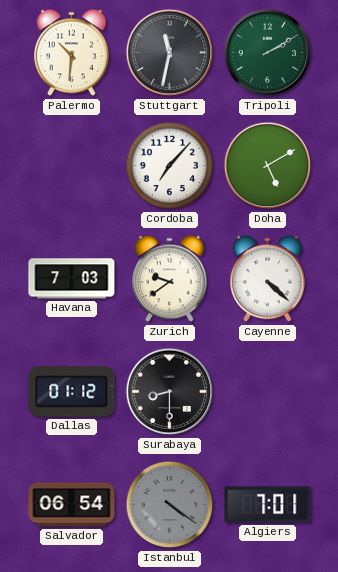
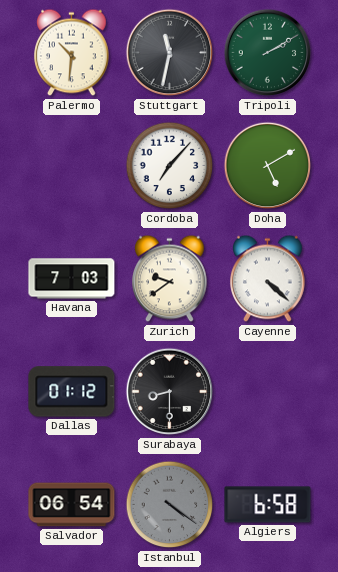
Algiers: 7:01 -> 6:58
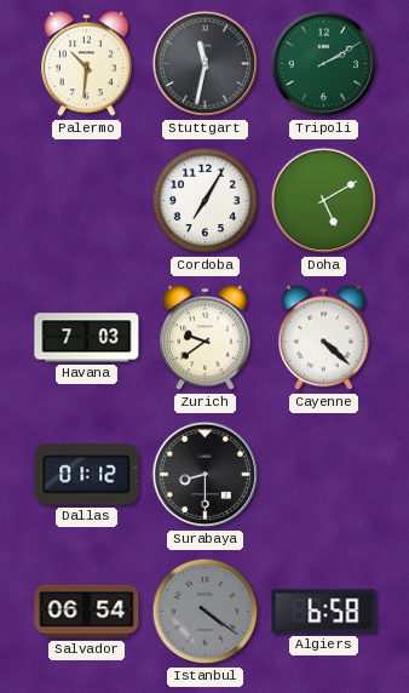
Cordoba: 7:07 -> 7:05
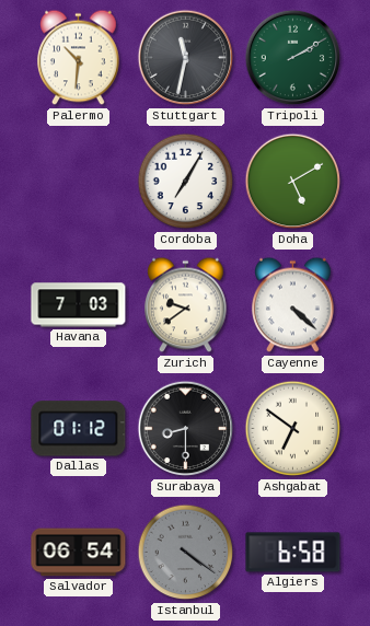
Ashgabat: none -> 6:51
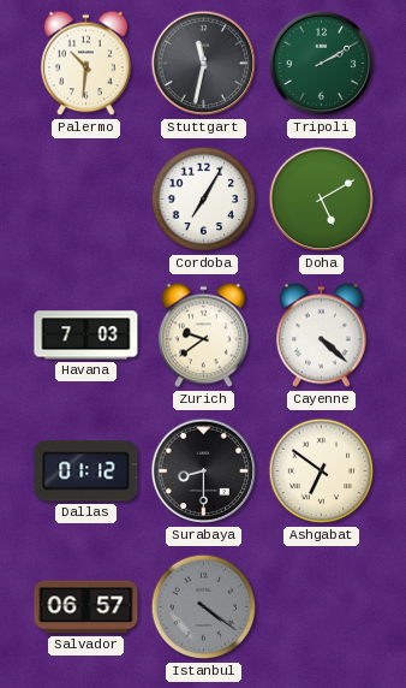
Salvador: 06:54 -> 06:57
Algiers: 6:58 -> none
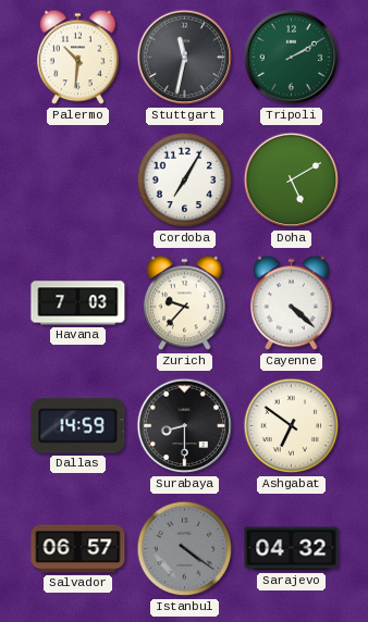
Zurich: 9:39 -> 9:37
Dallas: 01:12 -> 14:59
Sarajevo: none -> 04:32
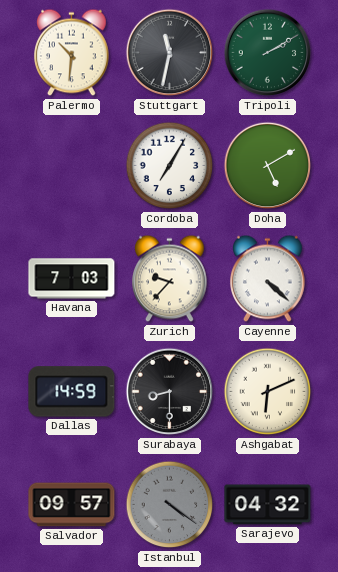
Ashgabat: 6:51 -> 6:11
Salvador: 06:57 -> 09:57
